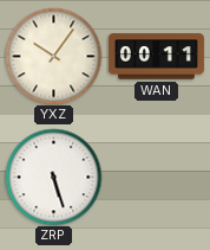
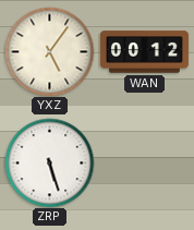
YXZ: 10:06 -> 5:06
WAN: 00:11 -> 00:12
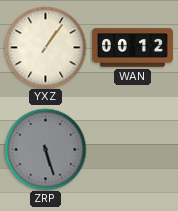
YXZ: 5:06 -> 1:06
ZRP dial: white -> grey
